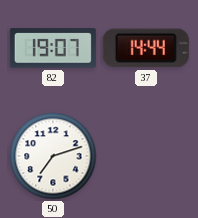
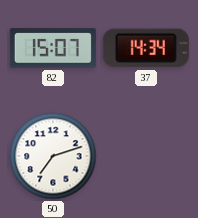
82: 19:07 -> 15:07
37: 14:44 -> 14:34
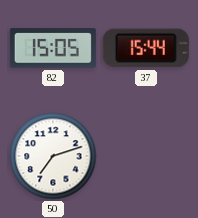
82: 15:07 -> 15:05
37: 14:34 -> 15:44
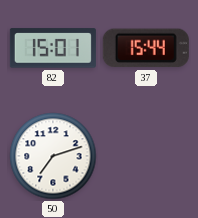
82: 15:05 -> 15:01
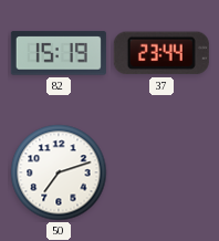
82: 15:01 -> 15:19
37: 15:44 -> 23:44
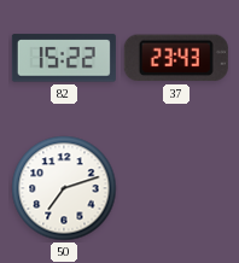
82: 15:19 -> 15:22
37: 23:44 -> 23:43
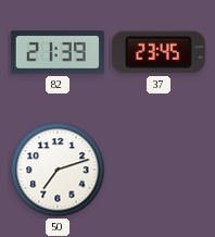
82: 15:22 -> 21:39
37: 23:43 -> 23:45
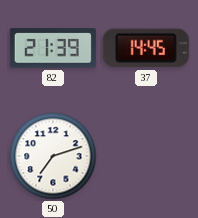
37: 23:45 -> 14:45
